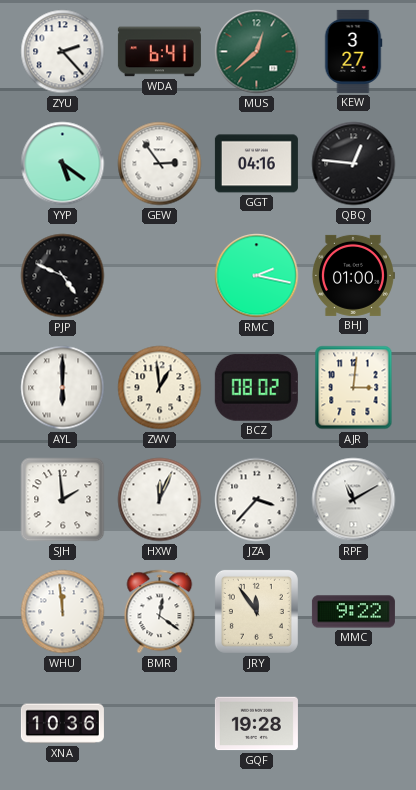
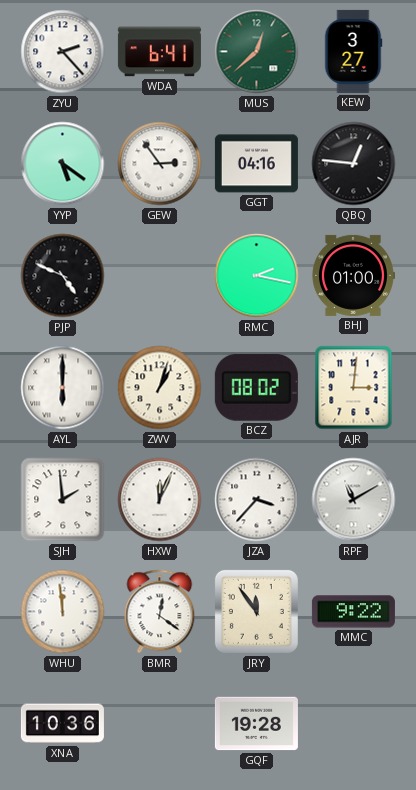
ZWV: 12:59 -> 1:03
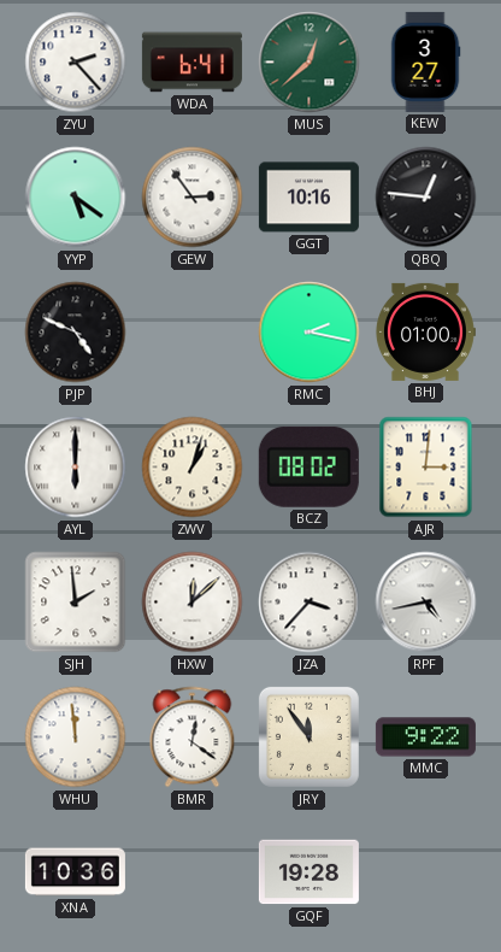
GGT: 04:16 -> 10:16
HXW: 12:04 -> 12:08
RPF: 11:10 -> 4:43
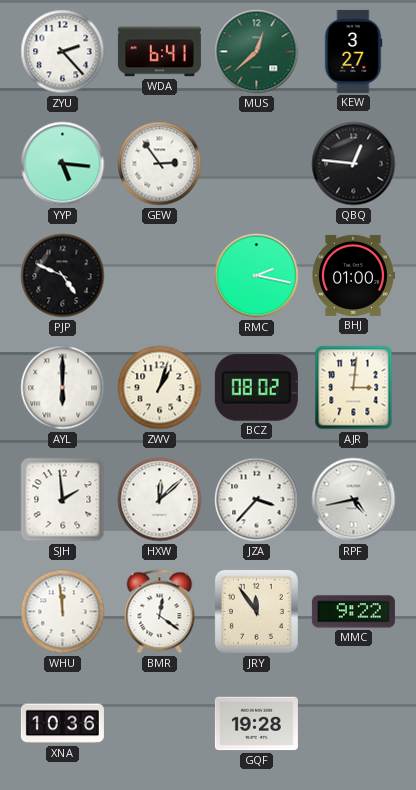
YYP: 5:21 -> 5:16
GGT: 10:16 -> none
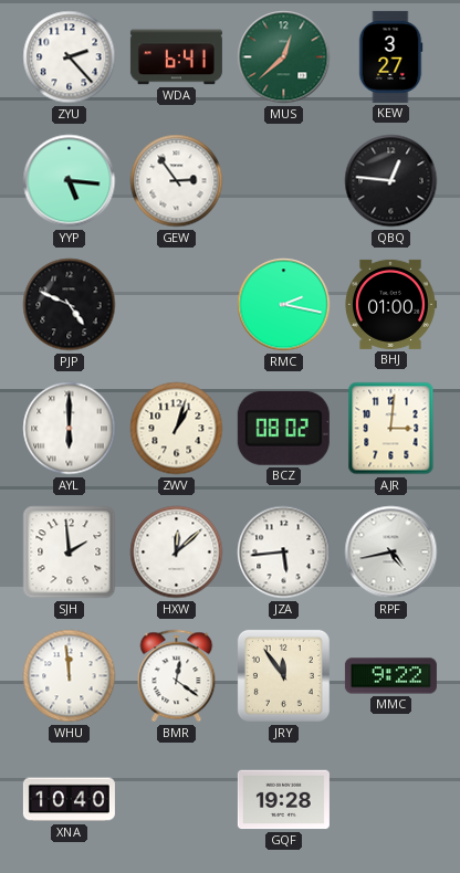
JZA: 3:37 -> 5:44
XNA: 10:36 -> 10:40
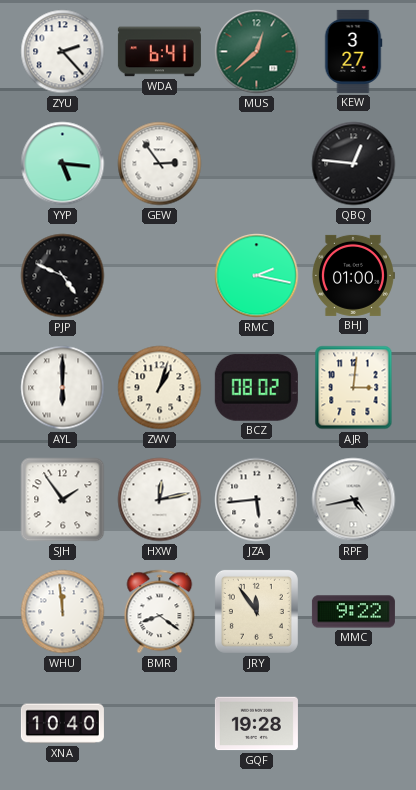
SJH: 1:59 -> 1:54
HXW: 12:08 -> 12:13
BMR: 12:21 -> 8:21
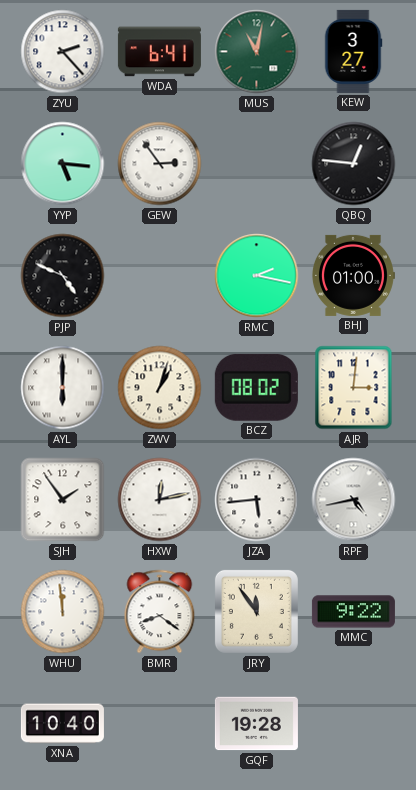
MUS: 12:38 -> 11:02
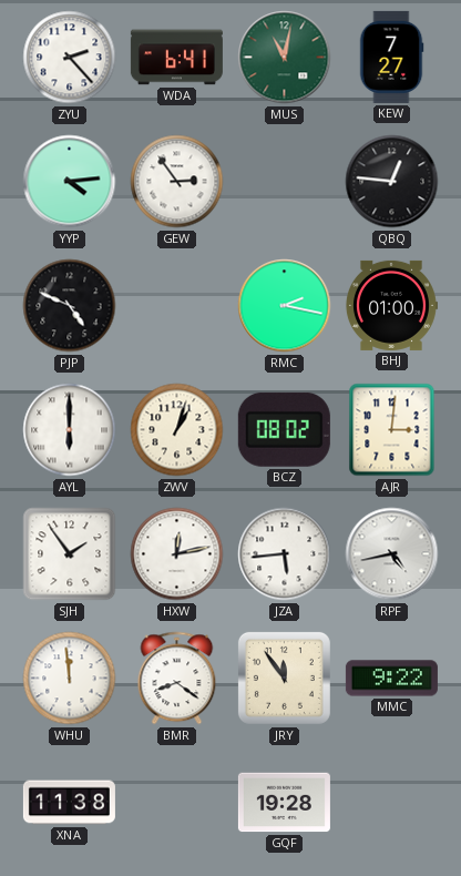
KEW: 3:27 -> 7:27
YYP: 5:16 -> 4:14
XNA: 10:40 -> 11:38
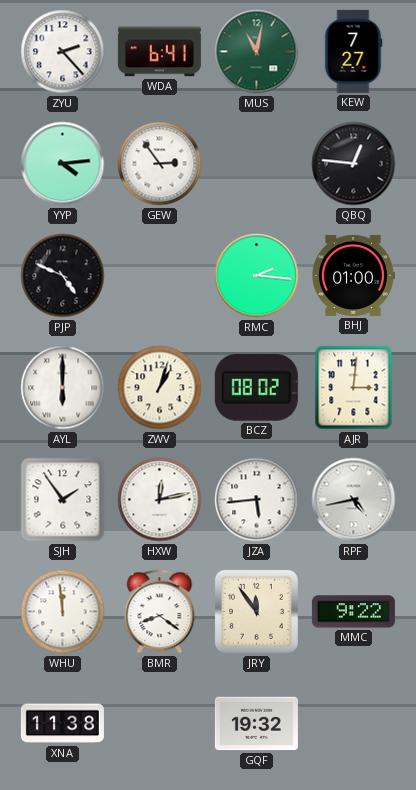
RMC: 2:17 -> 2:16
GQF: 19:28 -> 19:32
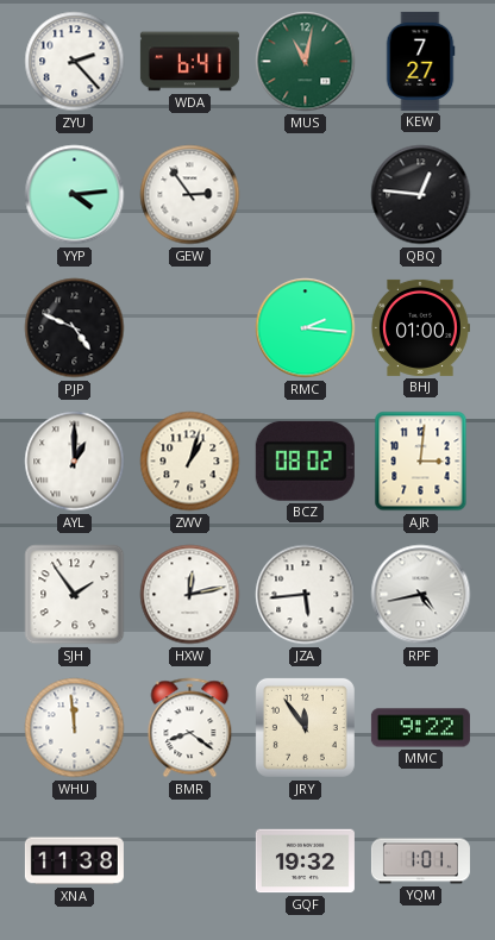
AYL: 6:00 -> 1:00
YQM: none -> 1:01
